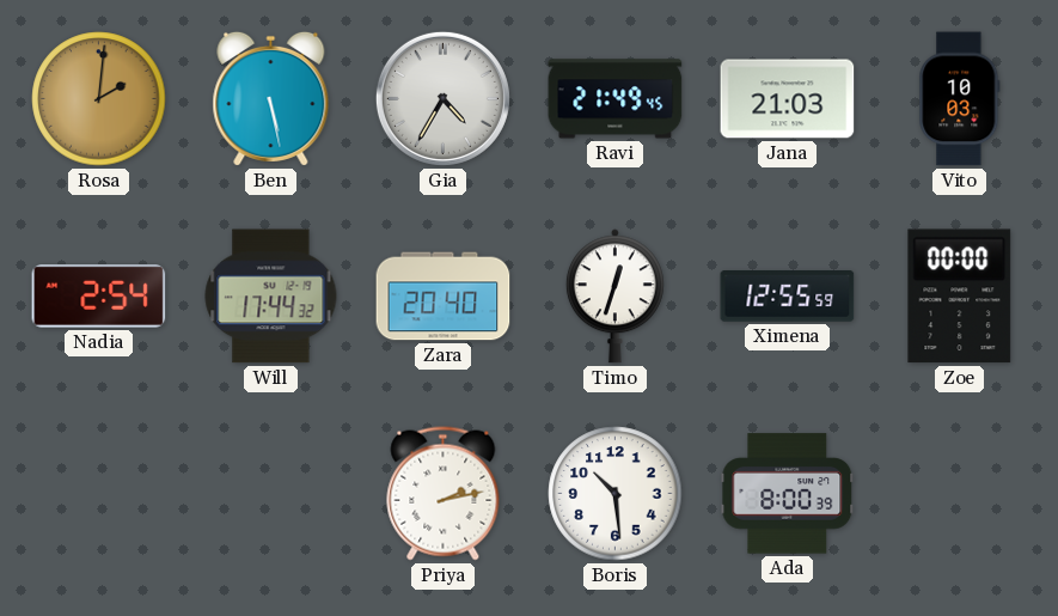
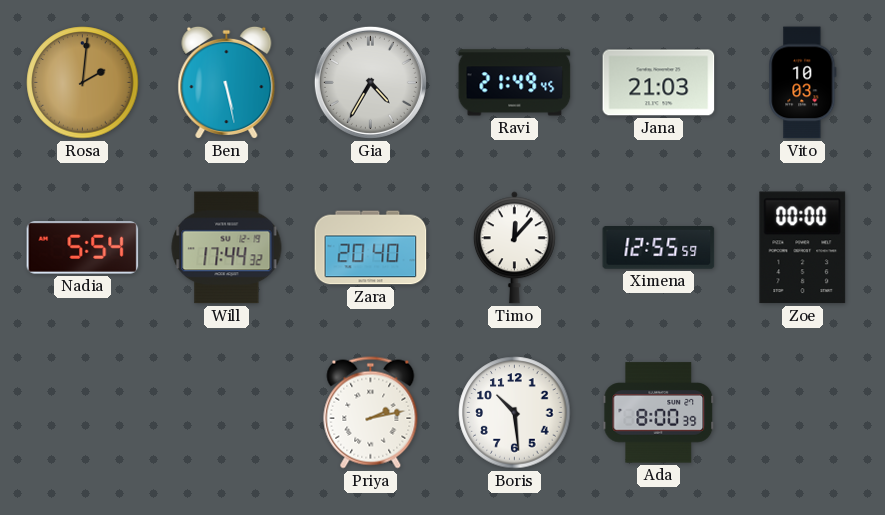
Nadia: 2:54 -> 5:54
Timo: 12:33 -> 12:07
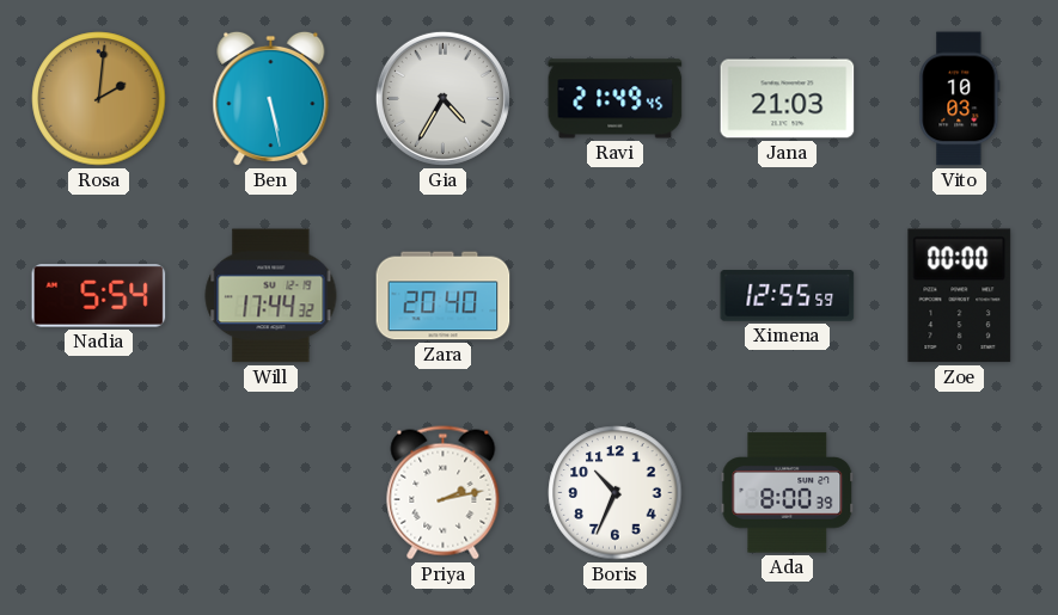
Timo: 12:07 -> none
Boris: 10:29 -> 10:34
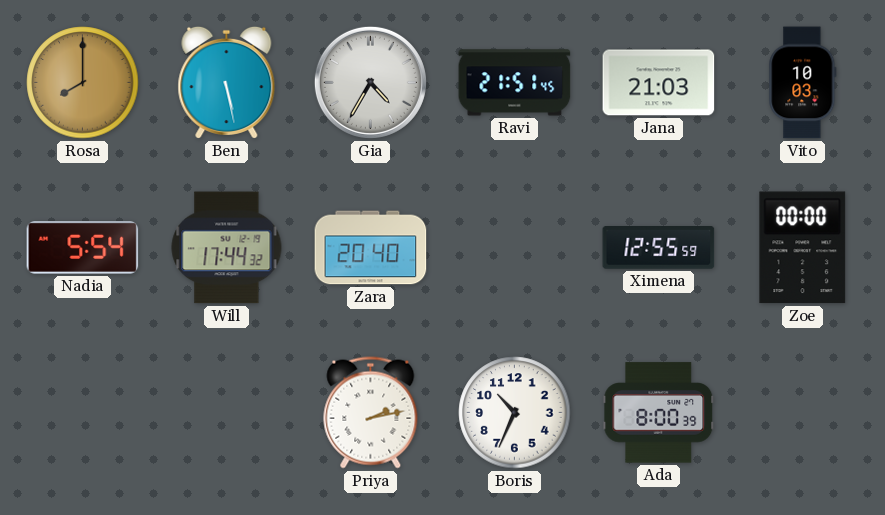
Rosa: 2:01 -> 8:00
Ravi: 21:49 -> 21:51
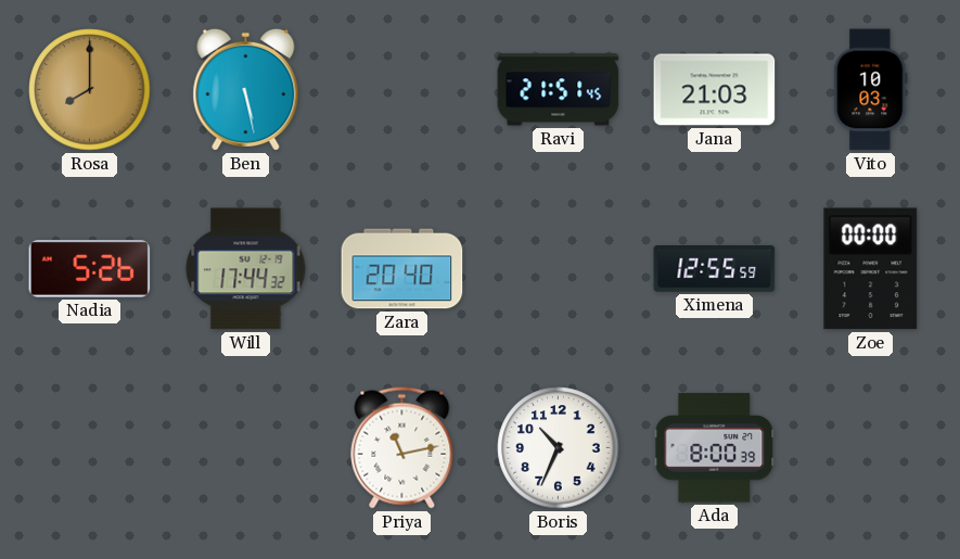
Gia: 4:35 -> none
Nadia: 5:54 -> 5:26
Priya: 2:13 -> 11:13
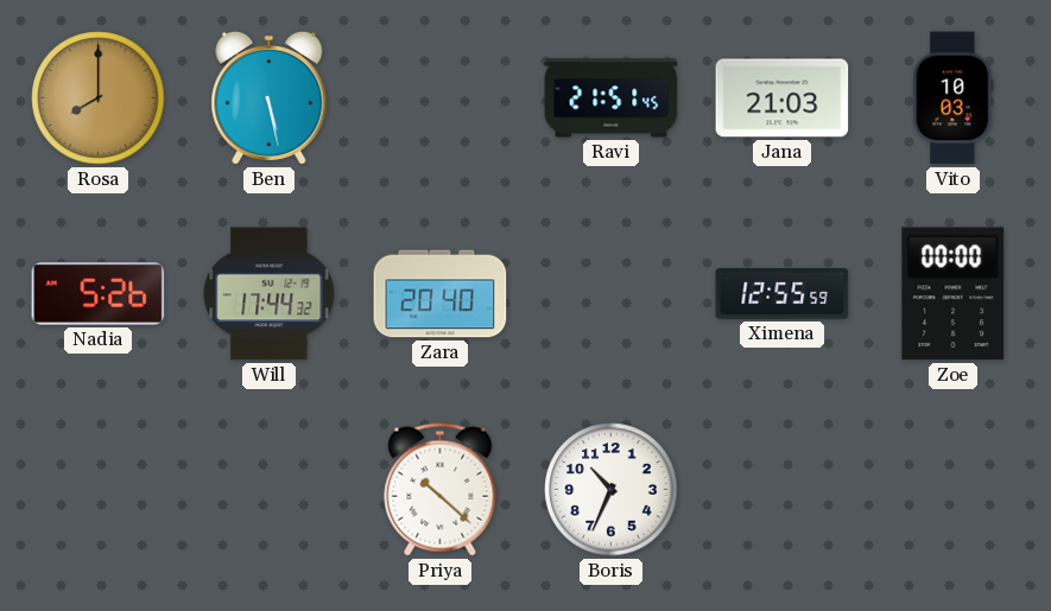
Priya: 11:13 -> 10:22
Ada: 8:00 -> none
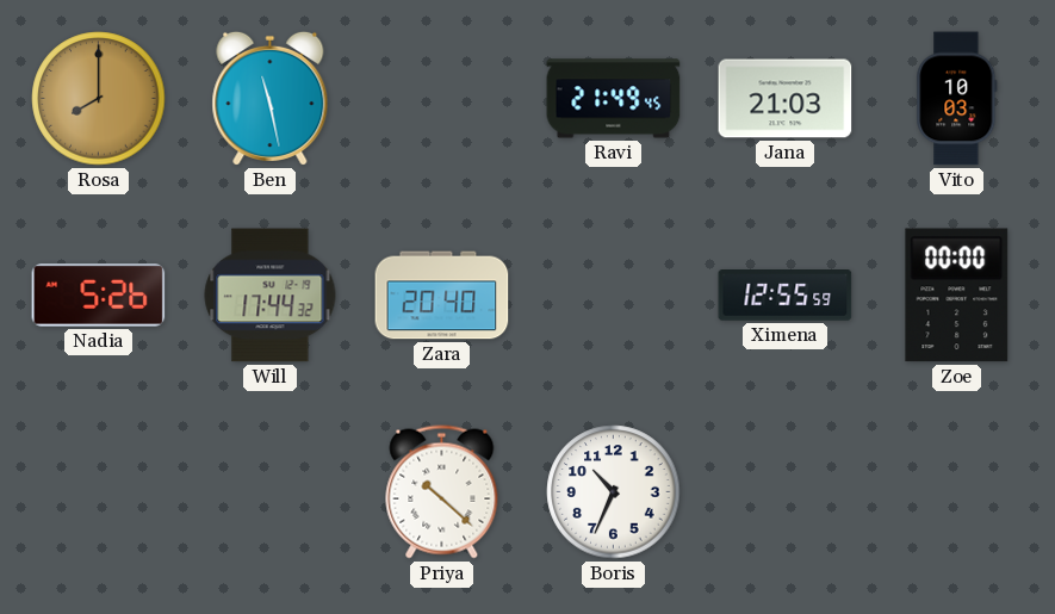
Ben: 5:28 -> 11:28
Ravi: 21:51 -> 21:49
